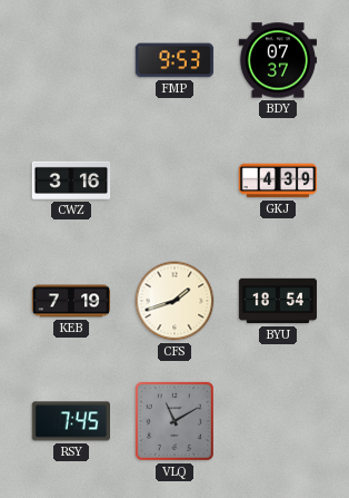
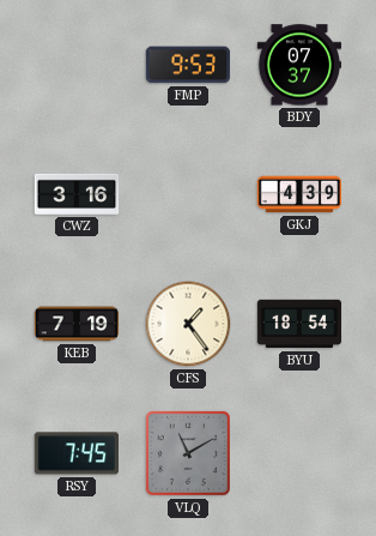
CFS: 1:42 -> 1:24
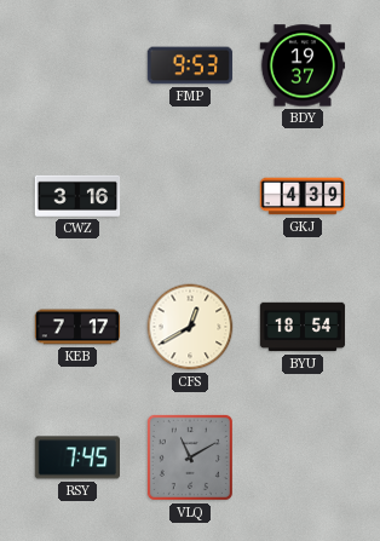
BDY: 07:37 -> 19:37
KEB: 7:19 -> 7:17
CFS: 1:24 -> 12:40
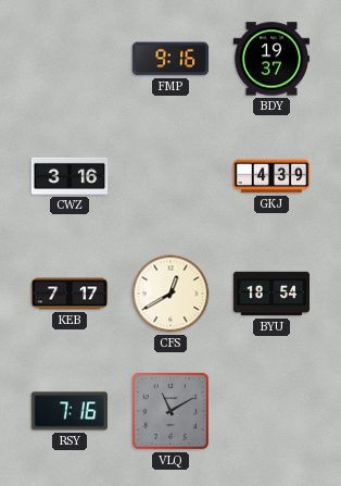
FMP: 9:53 -> 9:16
RSY: 7:45 -> 7:16
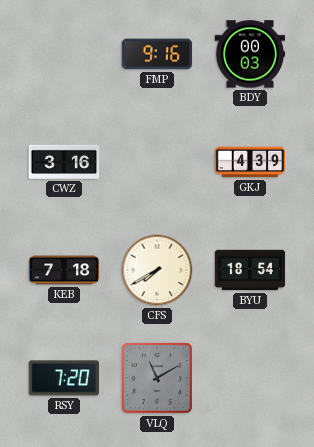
BDY: 19:37 -> 00:03
KEB: 7:17 -> 7:18
CFS: 12:40 -> 7:40
RSY: 7:16 -> 7:20
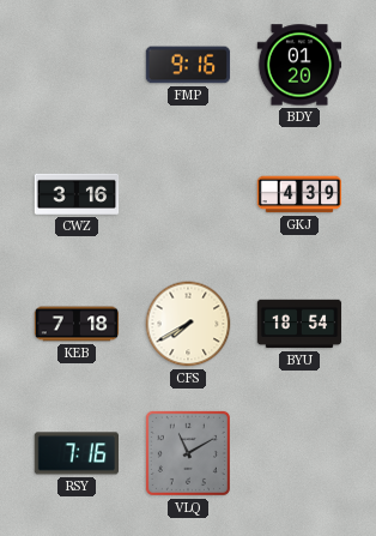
BDY: 00:03 -> 01:20
RSY: 7:20 -> 7:16
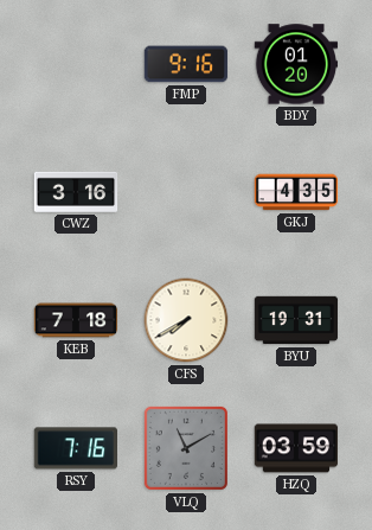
GKJ: 4:39 -> 4:35
BYU: 18:54 -> 19:31
HZQ: none -> 03:59
